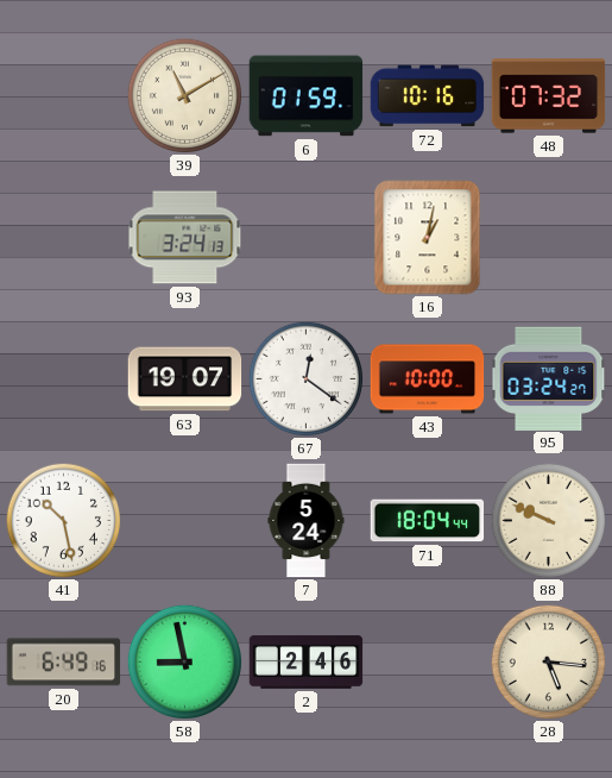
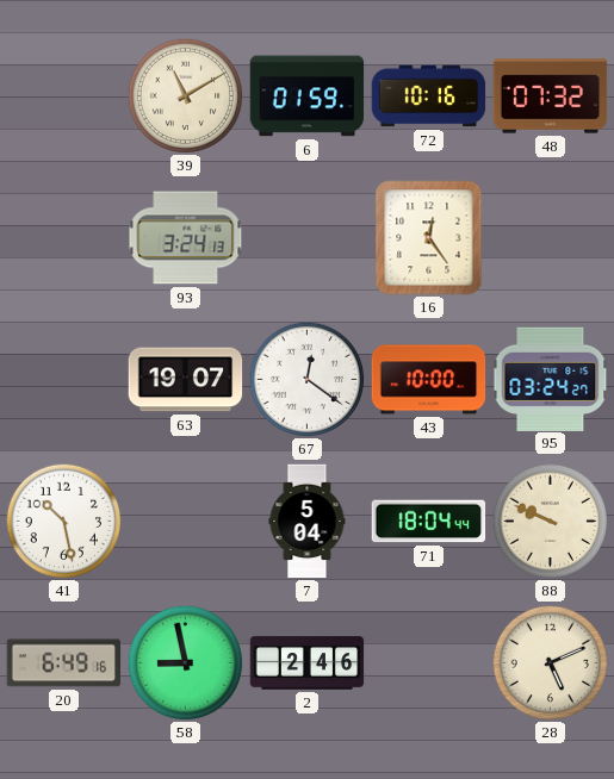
16: 1:02 -> 12:24
7: 5:24 -> 5:04
28: 5:16 -> 5:11
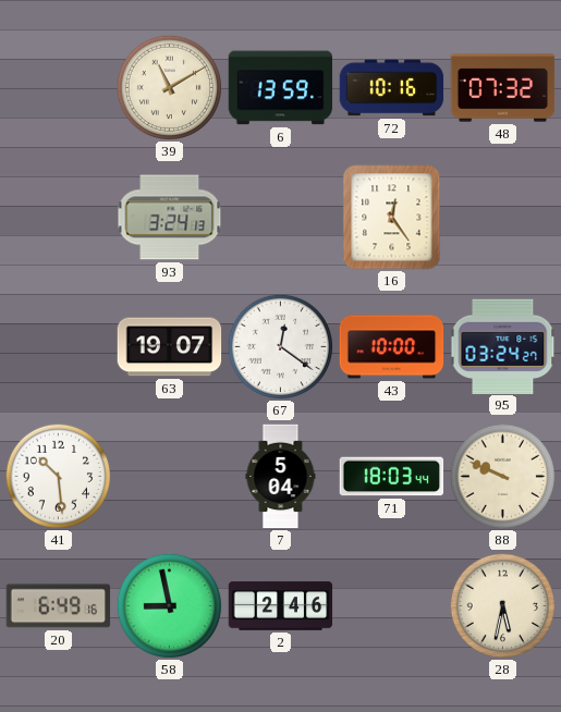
6: 01:59 -> 13:59
41: 10:28 -> 10:29
71: 18:04 -> 18:03
28: 5:11 -> 5:32
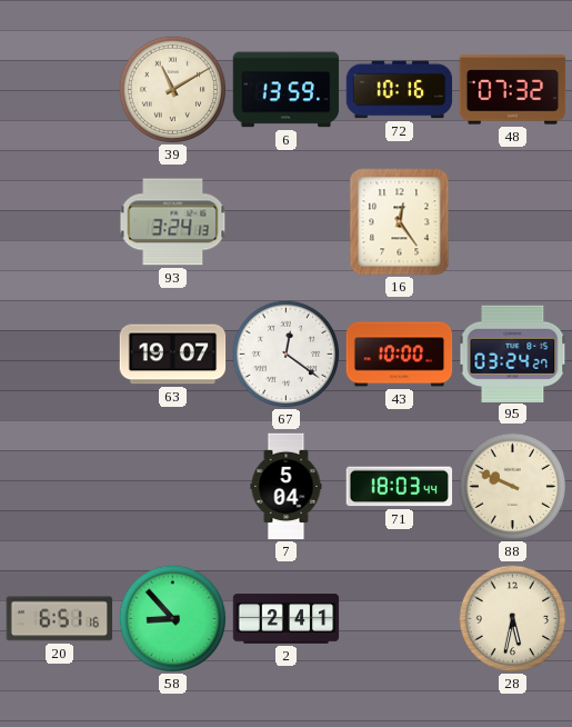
41: 10:29 -> none
20: 6:49 -> 6:51
58: 8:58 -> 8:53
2: 2:46 -> 2:41
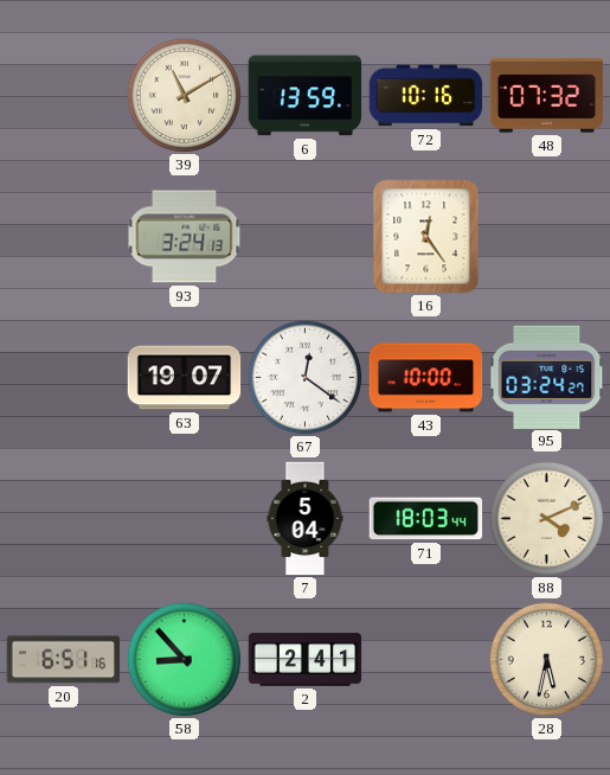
88: 9:49 -> 4:11
